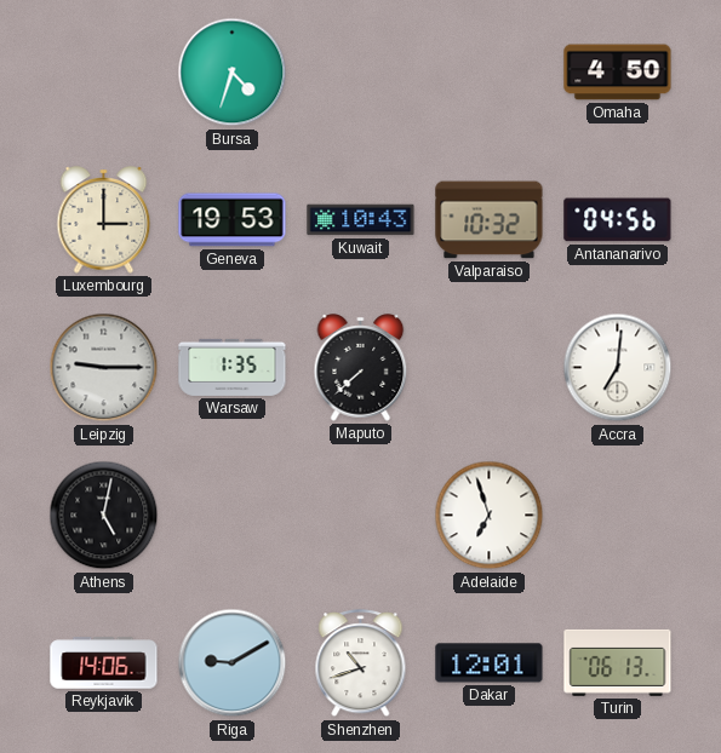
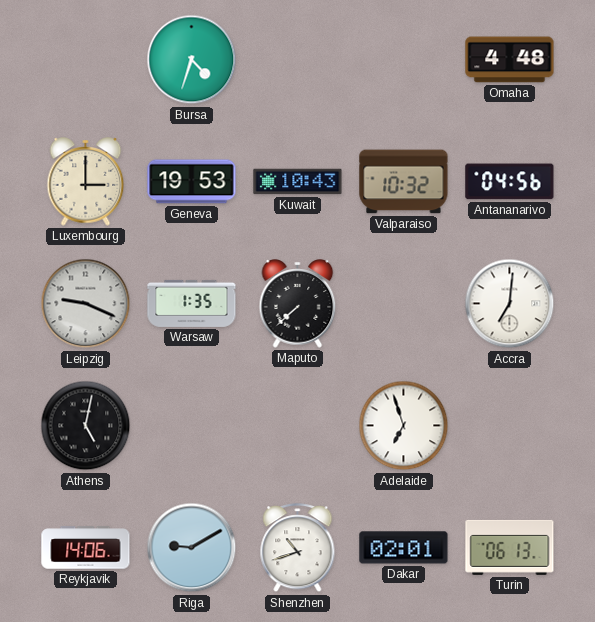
Omaha: 4:50 -> 4:48
Leipzig: 9:15 -> 9:19
Dakar: 12:01 -> 02:01
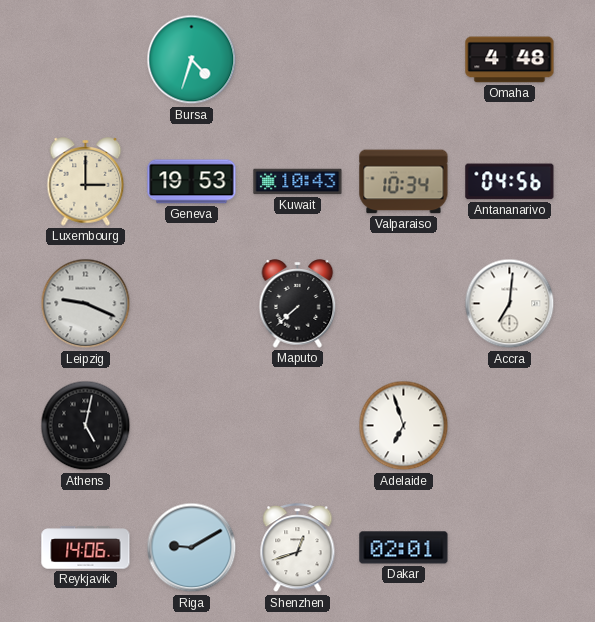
Valparaiso: 10:32 -> 10:34
Warsaw: 1:35 -> none
Shenzhen: 10:42 -> 12:42
Turin: 06:13 -> none
